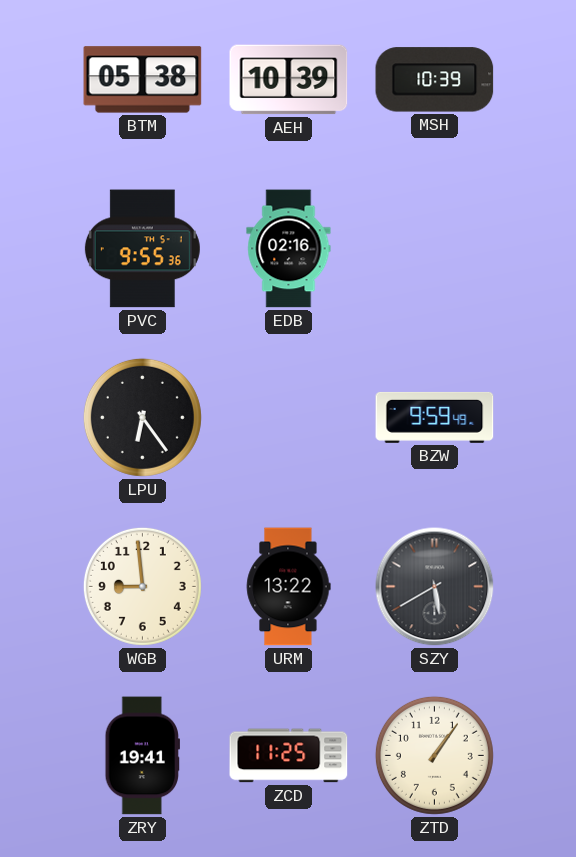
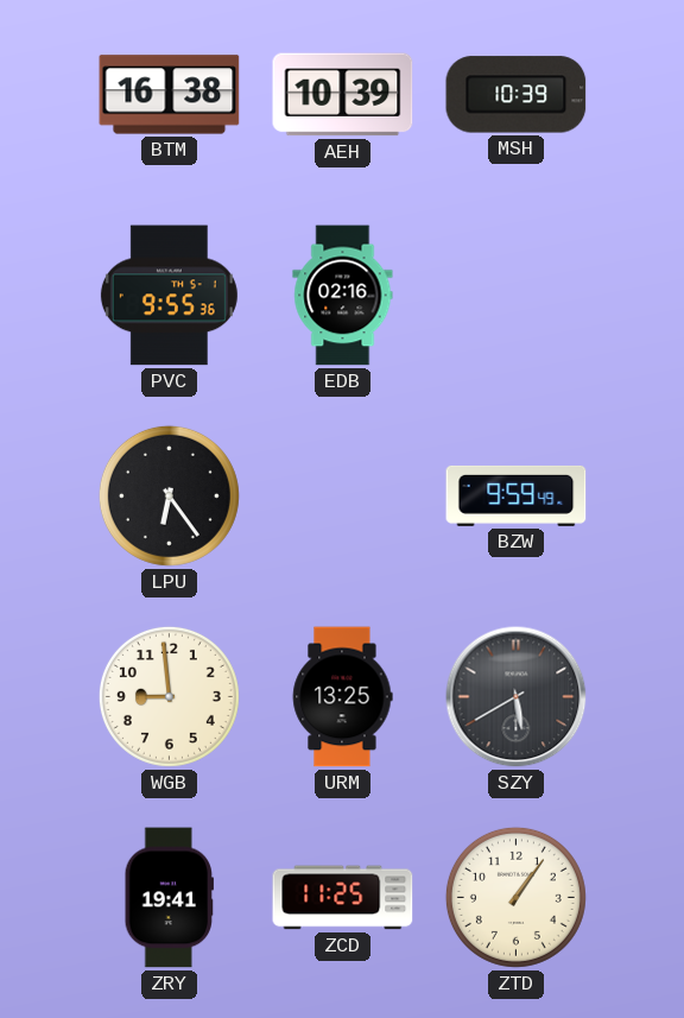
BTM: 05:38 -> 16:38
URM: 13:22 -> 13:25
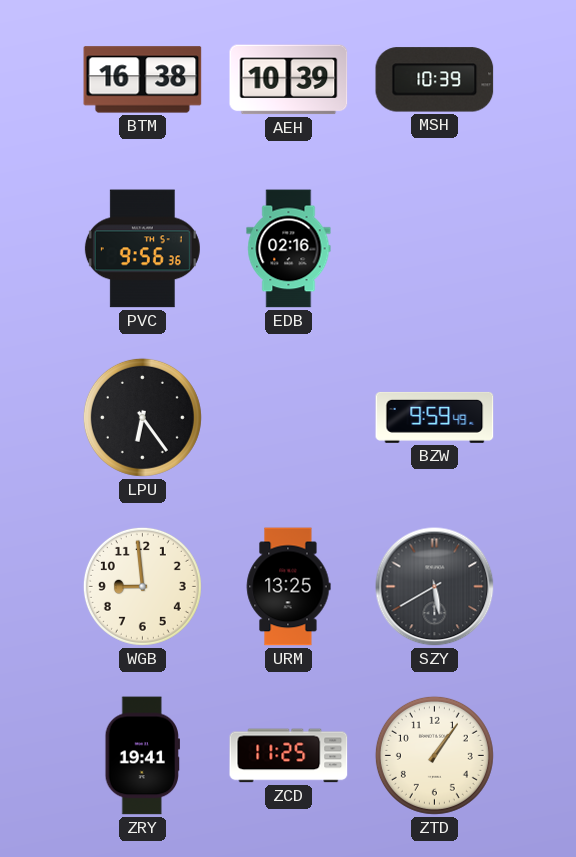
PVC: 9:55 -> 9:56
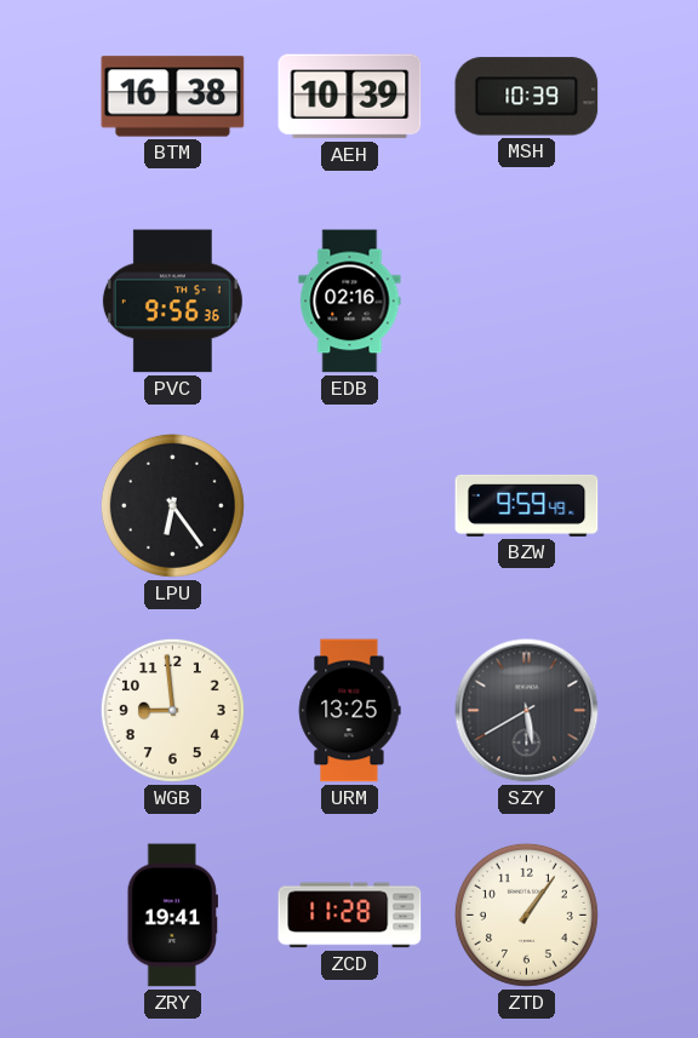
ZCD: 11:25 -> 11:28
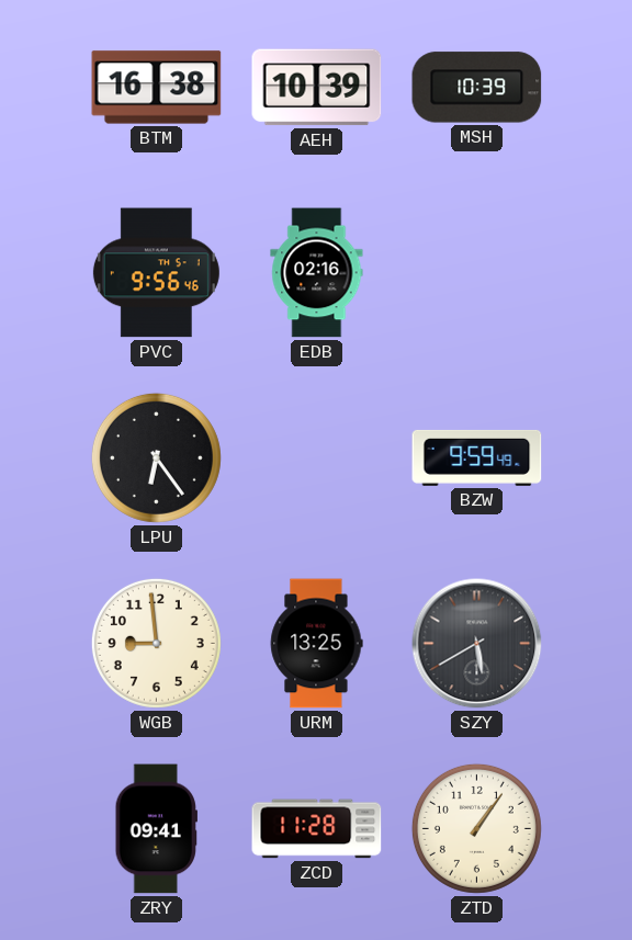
PVC: 9:56:36 -> 9:56:46
ZRY: 19:41 -> 09:41
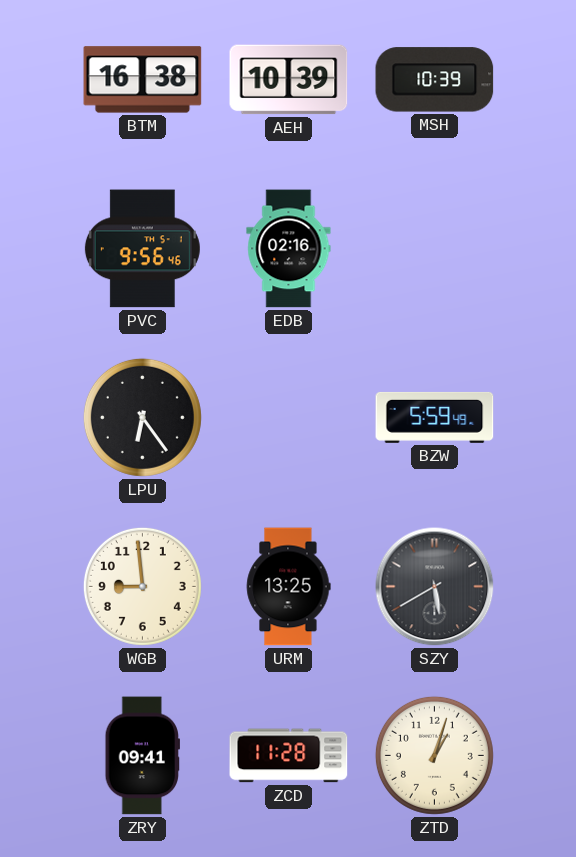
BZW: 9:59 -> 5:59
ZTD: 1:06 -> 1:03
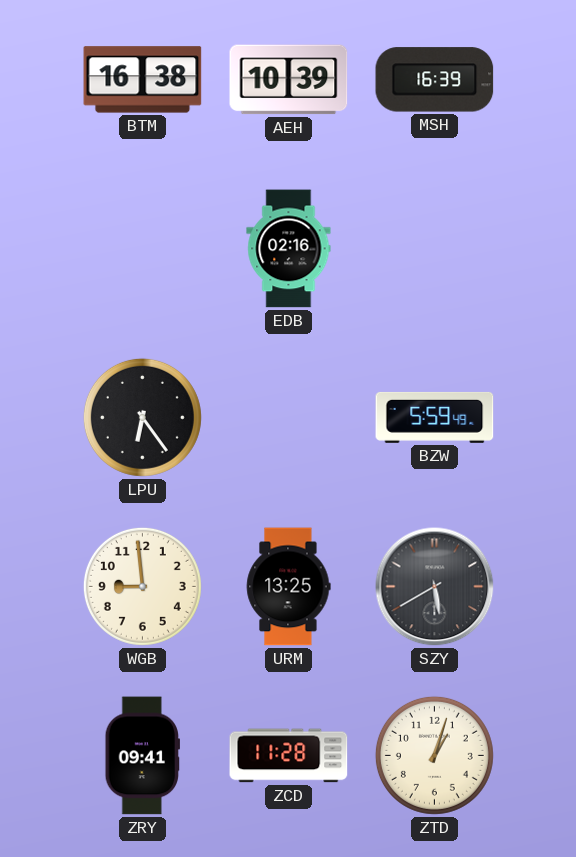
MSH: 10:39 -> 16:39
PVC: 9:56 -> none
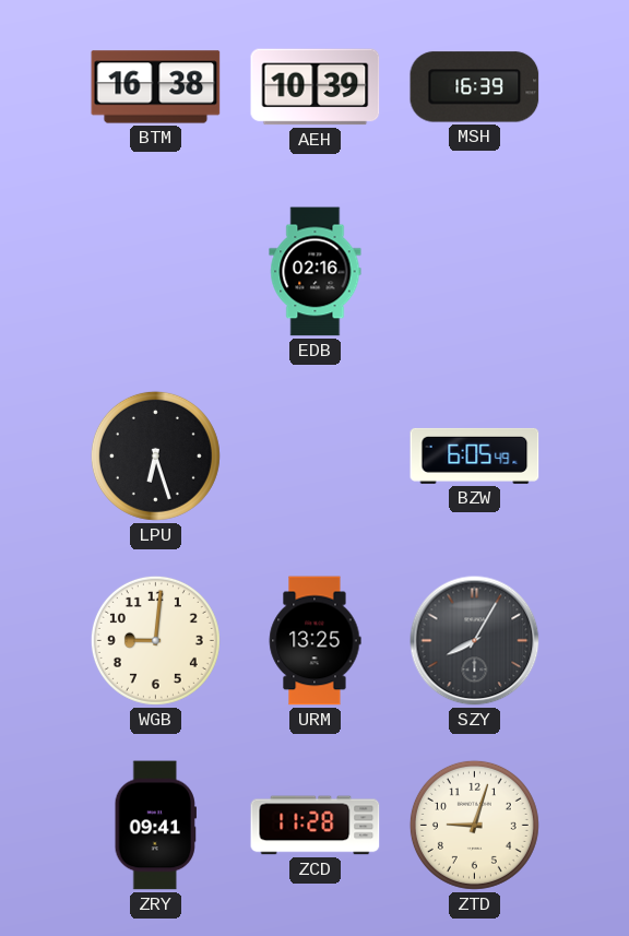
LPU: 6:24 -> 6:27
BZW: 5:59 -> 6:05
WGB: 8:59 -> 9:01
SZY: 5:40 -> 8:05
ZTD: 1:03 -> 9:03
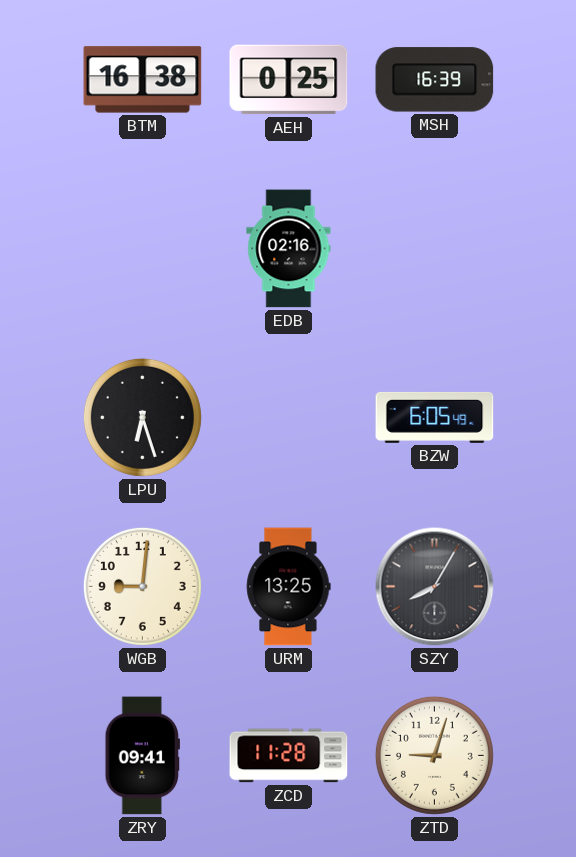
AEH: 10:39 -> 0:25
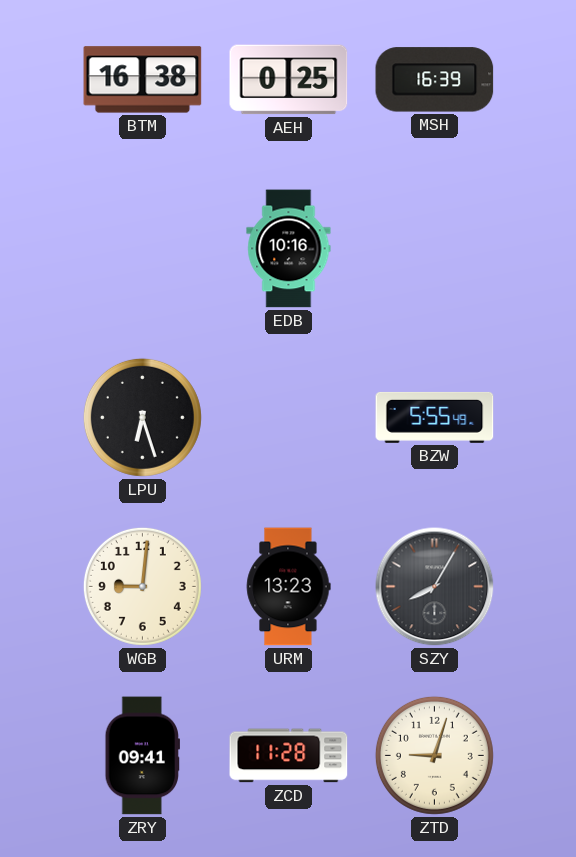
EDB: 02:16 -> 10:16
BZW: 6:05 -> 5:55
URM: 13:25 -> 13:23
